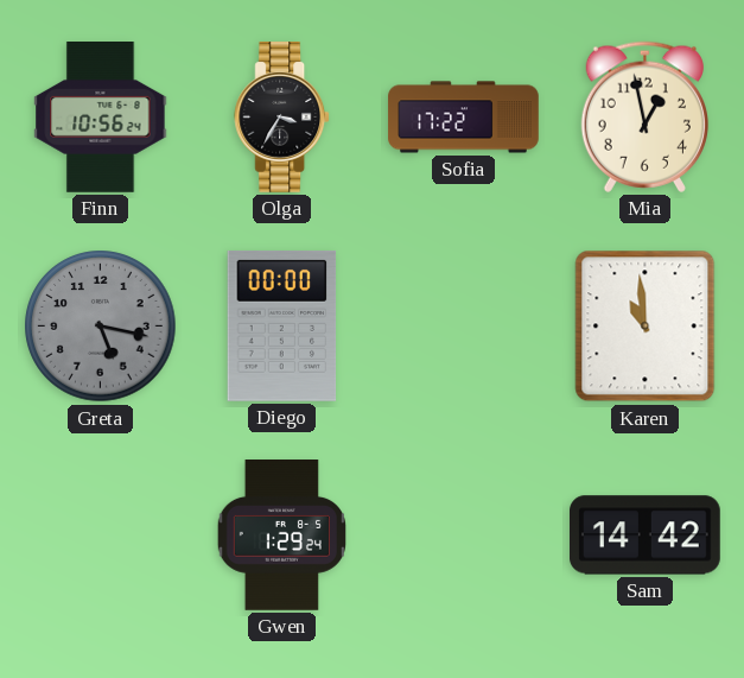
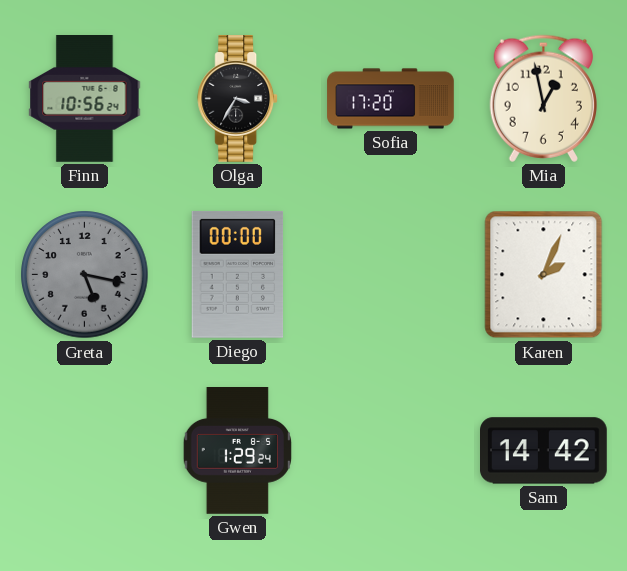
Sofia: 17:22 -> 17:20
Karen: 10:59 -> 2:04
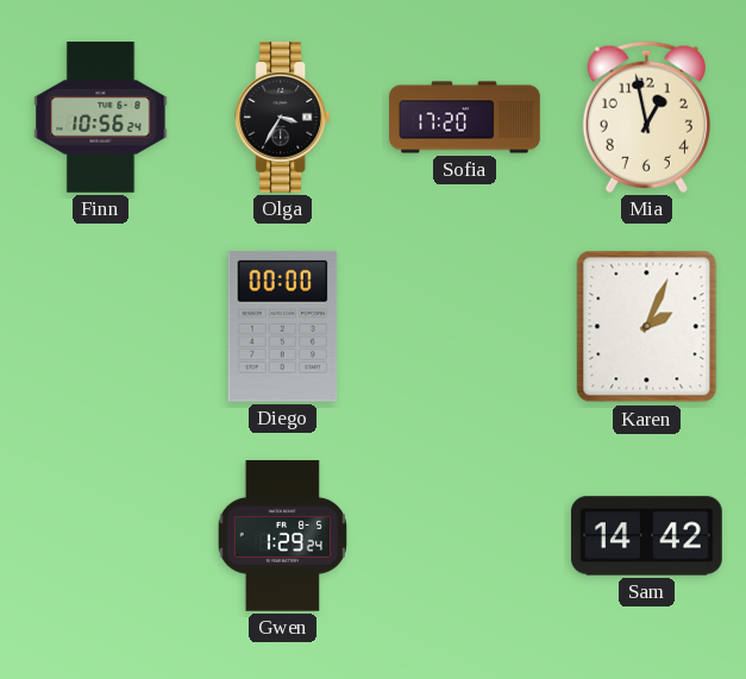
Greta: 5:17 -> none
